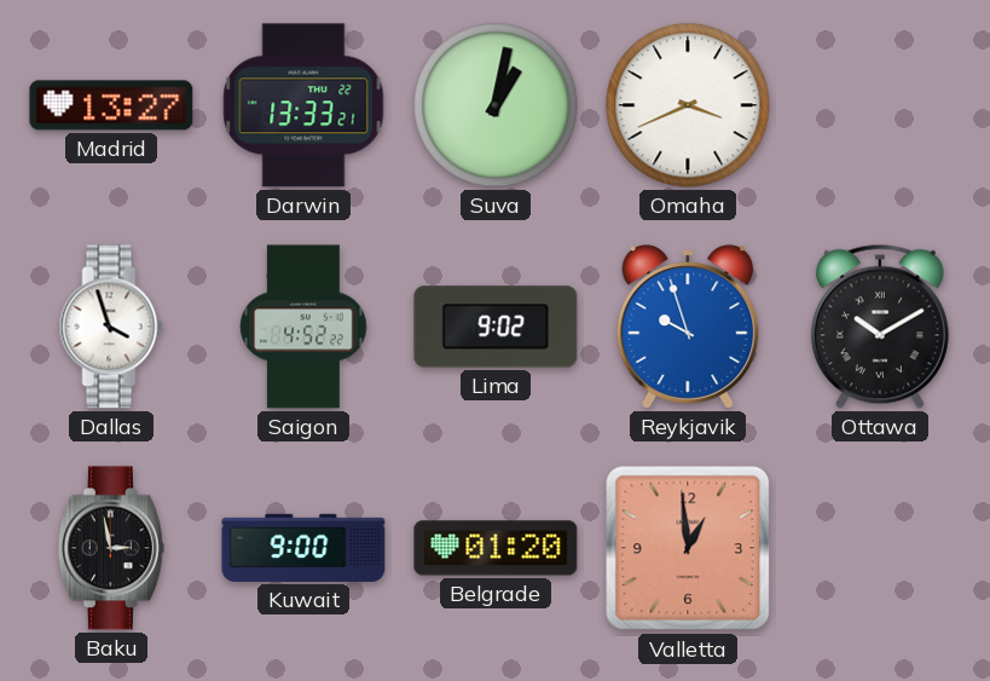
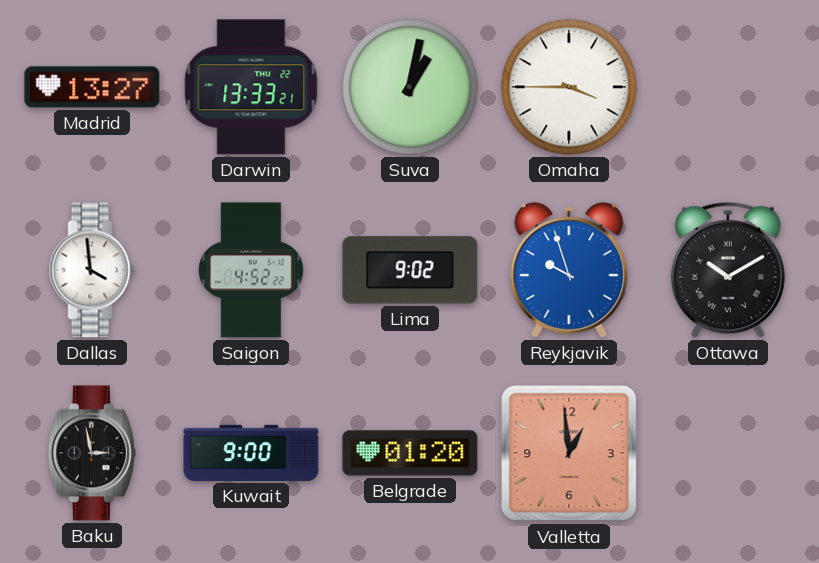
Omaha: 3:41 -> 3:45
Dallas: 3:57 -> 3:59
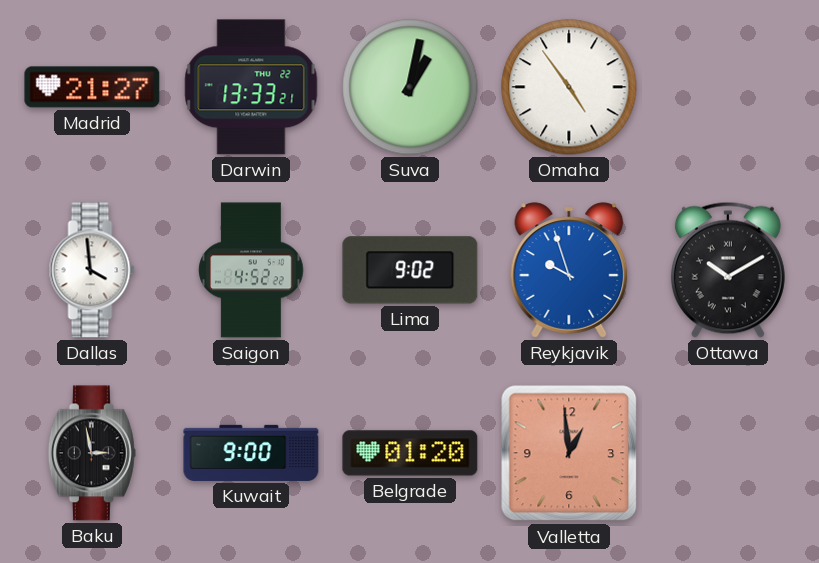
Madrid: 13:27 -> 21:27
Omaha: 3:45 -> 4:54
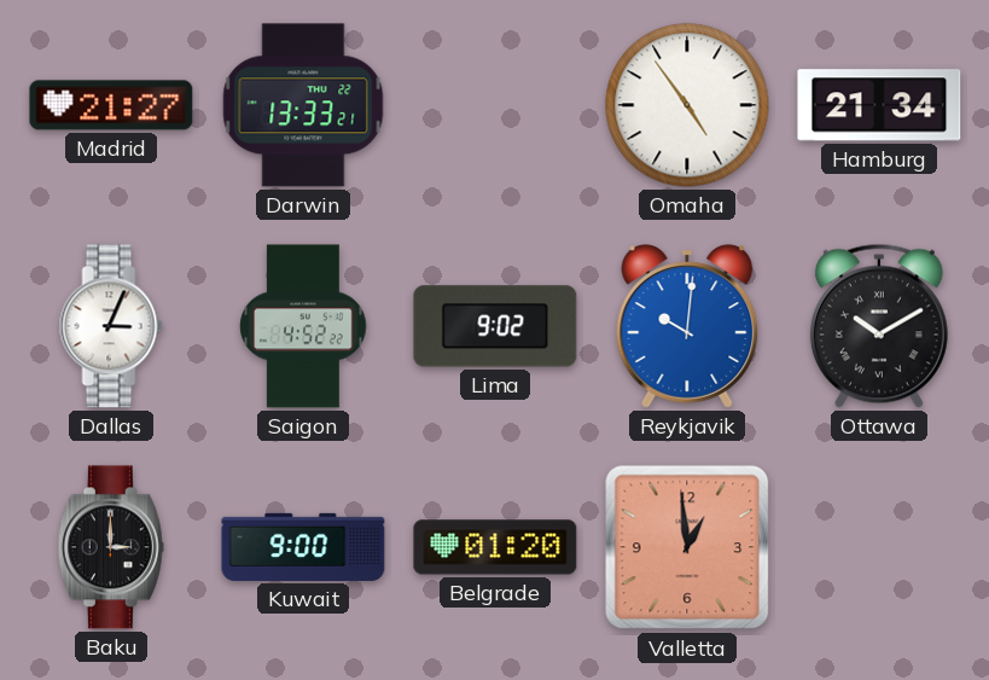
Suva: 1:02 -> none
Hamburg: none -> 21:34
Dallas: 3:59 -> 3:04
Reykjavik: 9:57 -> 10:01
Baku: 2:58 -> 3:00
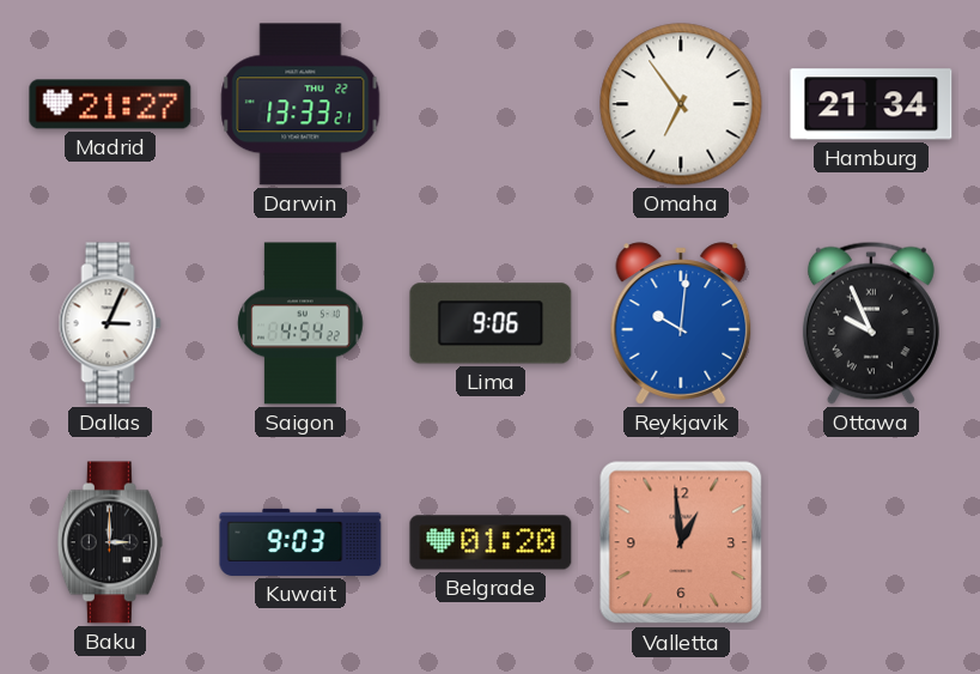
Omaha: 4:54 -> 6:54
Saigon: 4:52 -> 4:54
Lima: 9:02 -> 9:06
Ottawa: 10:10 -> 9:56
Kuwait: 9:00 -> 9:03
